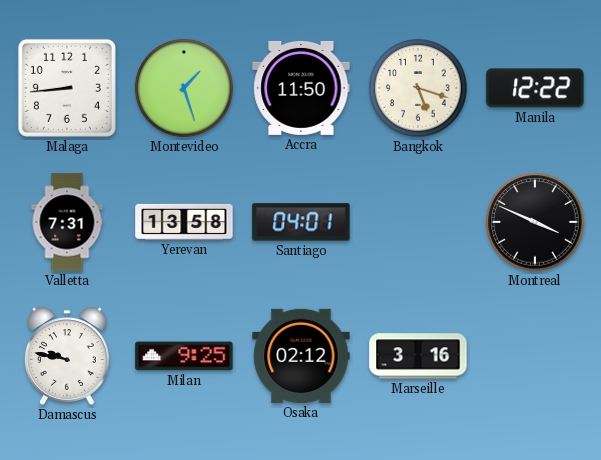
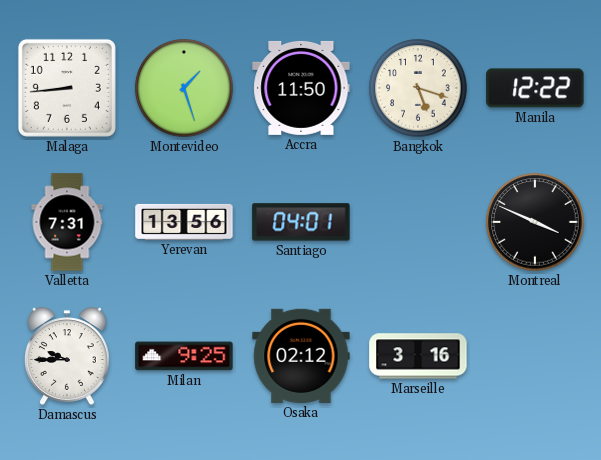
Yerevan: 13:58 -> 13:56
Damascus: 9:47 -> 9:45
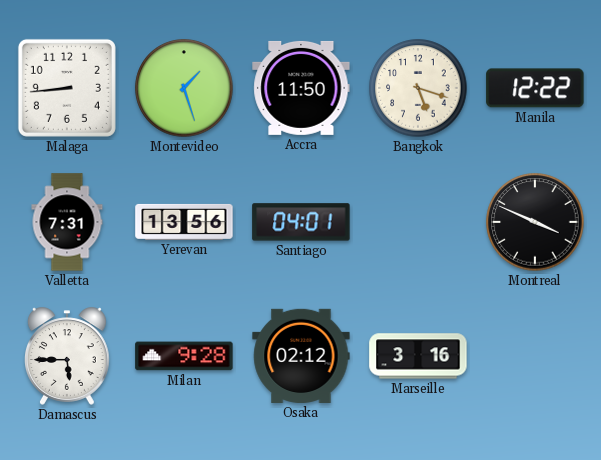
Damascus: 9:45 -> 5:45
Milan: 9:25 -> 9:28
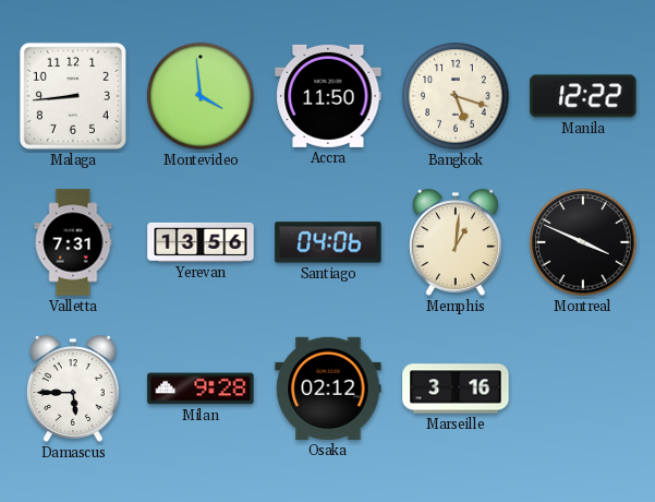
Montevideo: 1:27 -> 3:59
Santiago: 04:01 -> 04:06
Memphis: none -> 1:01
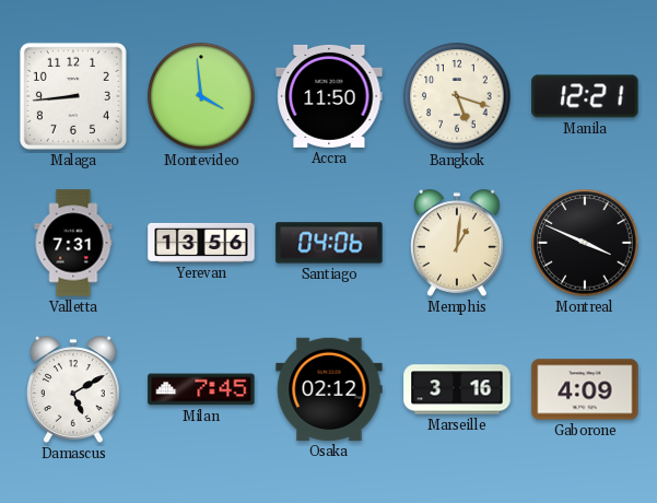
Manila: 12:22 -> 12:21
Damascus: 5:45 -> 5:10
Milan: 9:28 -> 7:45
Gaborone: none -> 4:09
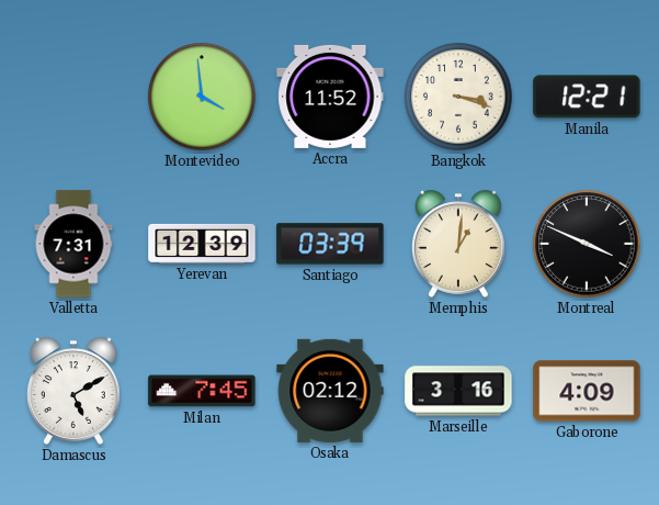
Malaga: 8:44 -> none
Accra: 11:50 -> 11:52
Bangkok: 5:18 -> 3:18
Yerevan: 13:56 -> 12:39
Santiago: 04:06 -> 03:39
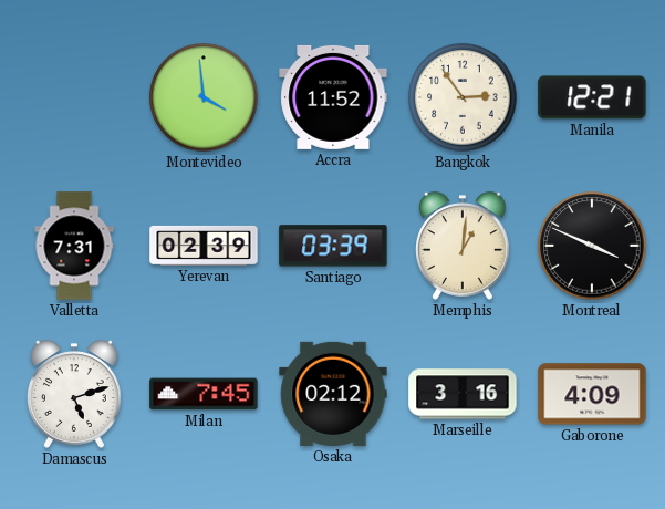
Bangkok: 3:18 -> 2:54
Yerevan: 12:39 -> 02:39
Damascus: 5:10 -> 5:12
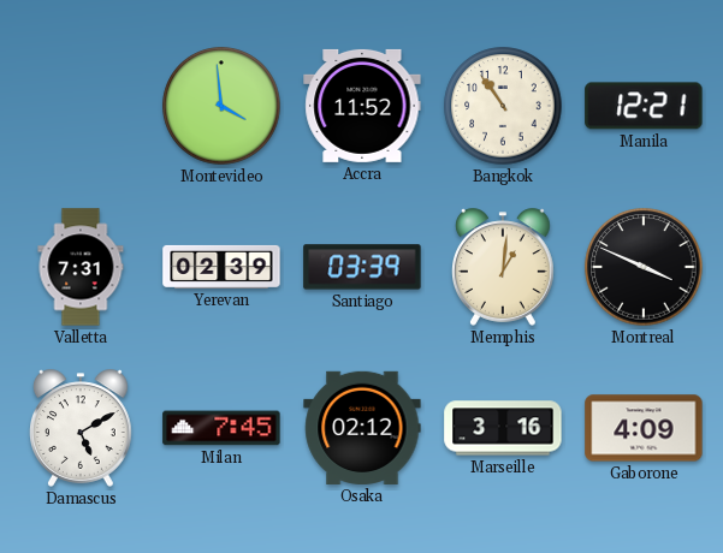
Bangkok: 2:54 -> 10:54
Damascus: 5:12 -> 5:10
